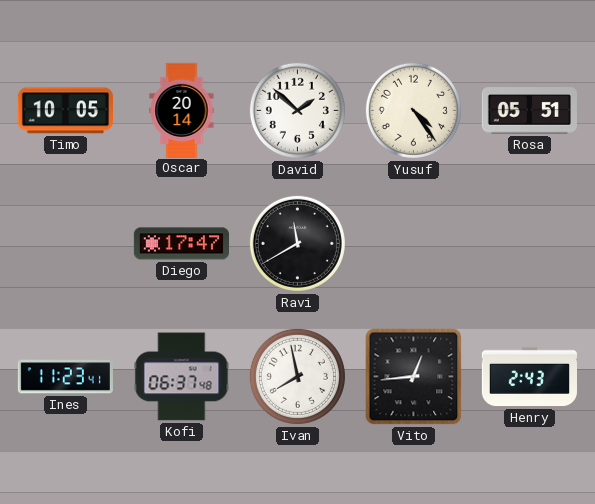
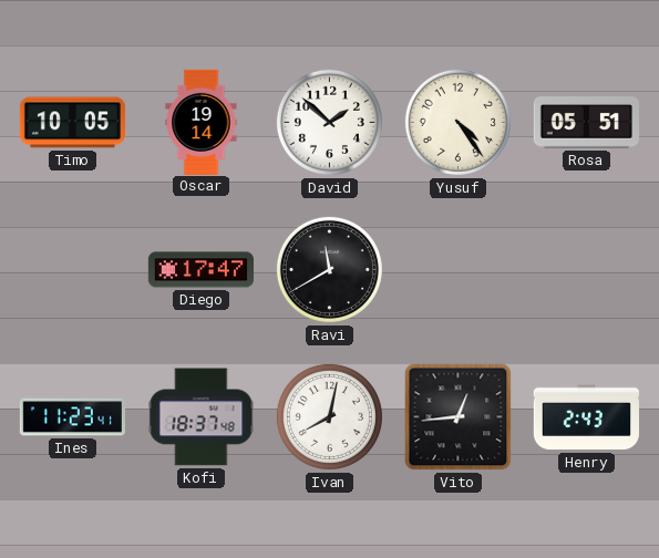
Oscar: 20:14 -> 19:14
Kofi: 06:37 -> 18:37
Ivan: 7:58 -> 8:02
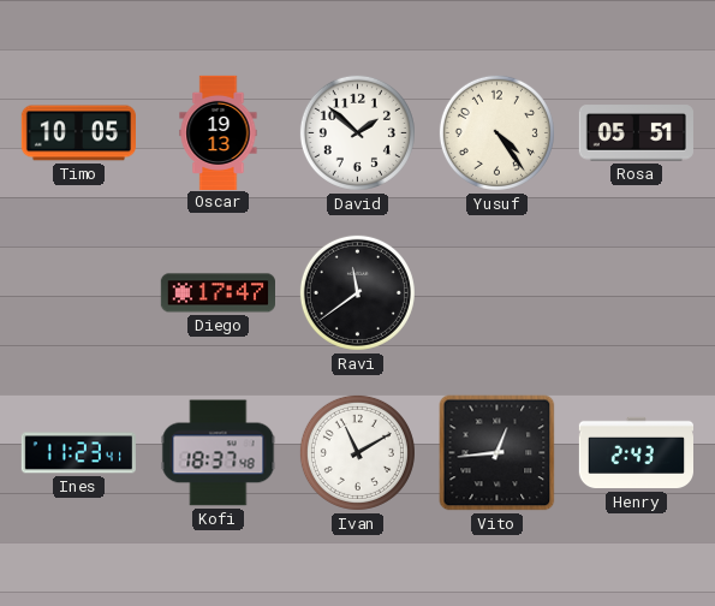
Oscar: 19:14 -> 19:13
Ravi: 11:40 -> 11:39
Ivan: 8:02 -> 11:10
